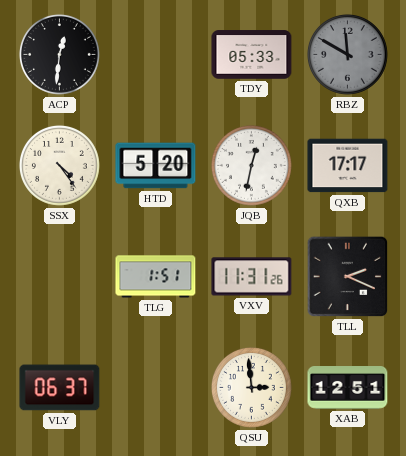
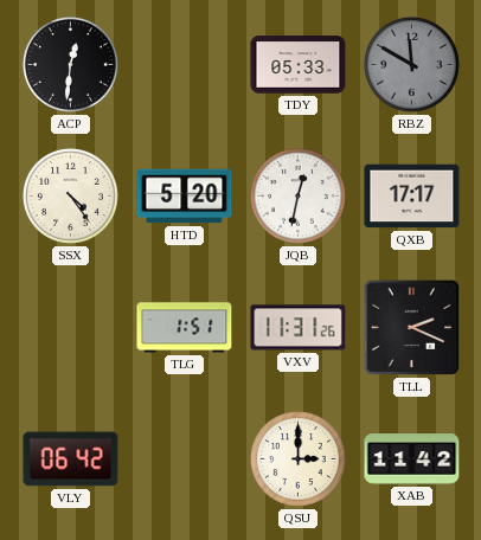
VLY: 06:37 -> 06:42
QSU: 2:59 -> 3:00
XAB: 12:51 -> 11:42
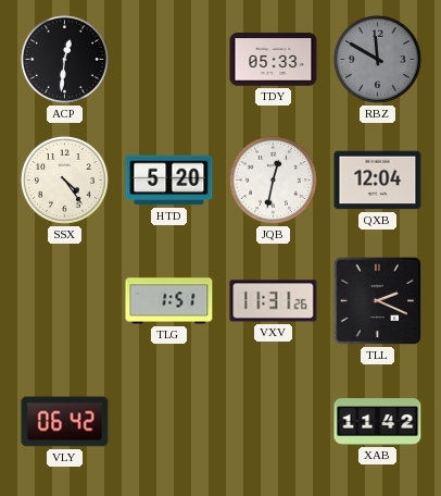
QXB: 17:17 -> 12:04
QSU: 3:00 -> none
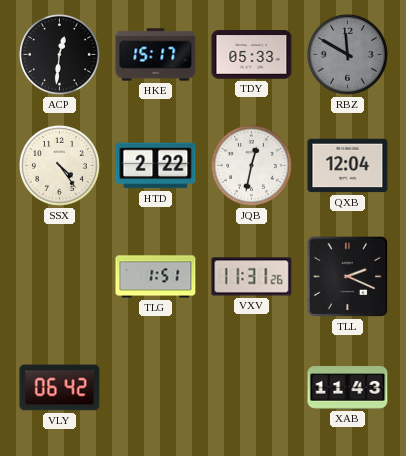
HKE: none -> 15:17
HTD: 5:20 -> 2:22
XAB: 11:42 -> 11:43
